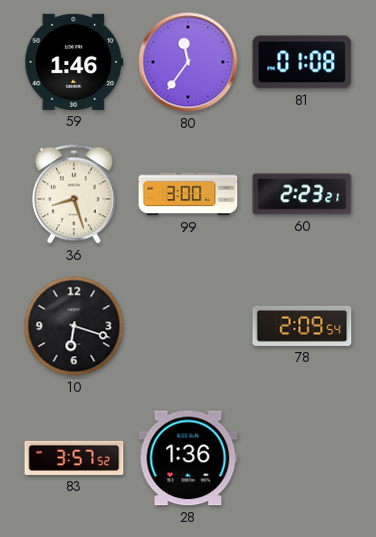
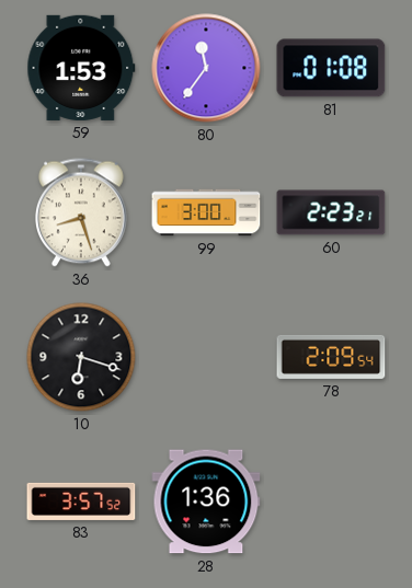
59: 1:46 -> 1:53
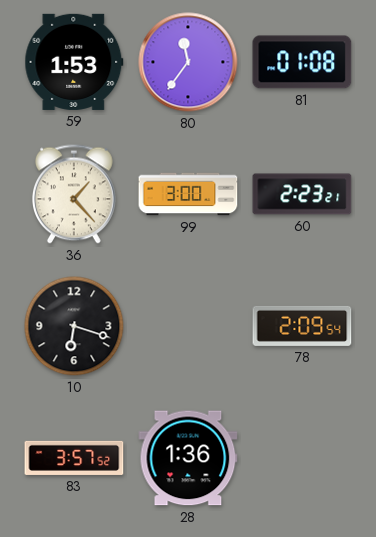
36: 8:27 -> 1:23
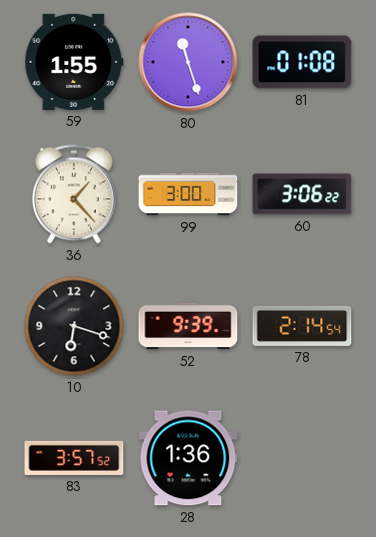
59: 1:53 -> 1:55
80: 11:36 -> 11:27
60: 2:23 -> 3:06
52: none -> 9:39
78: 2:09 -> 2:14
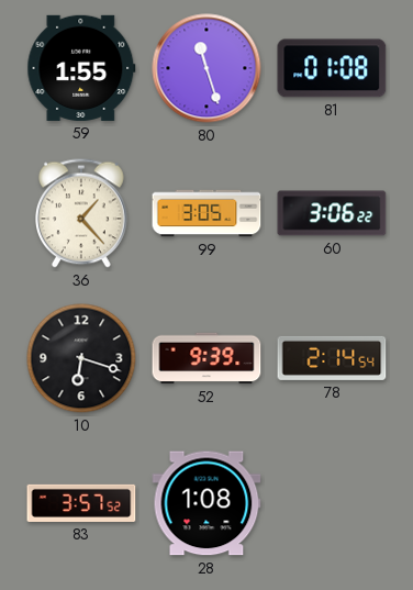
99: 3:00 -> 3:05
28: 1:36 -> 1:08
